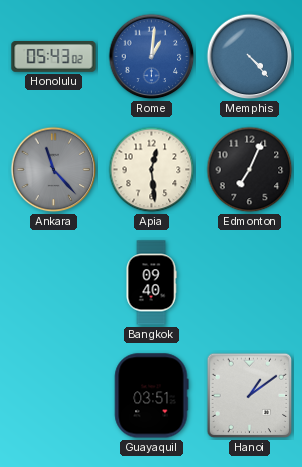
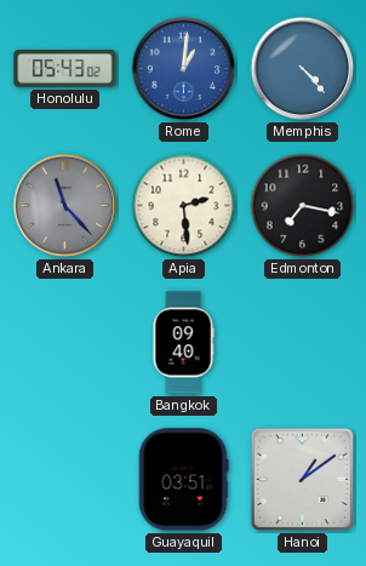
Apia: 12:29 -> 2:29
Edmonton: 7:04 -> 7:17
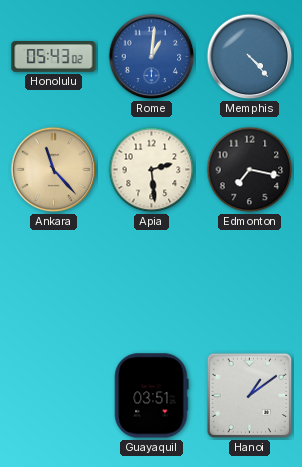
Ankara dial: grey -> champagne
Bangkok: 09:40 -> none
